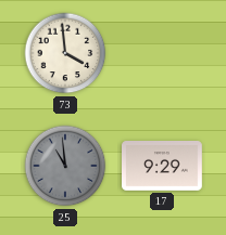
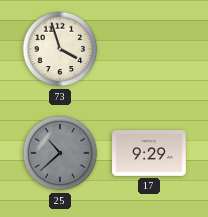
73: 3:59 -> 3:57
25: 10:59 -> 10:38
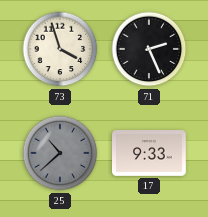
71: none -> 2:26
17: 9:29 -> 9:33
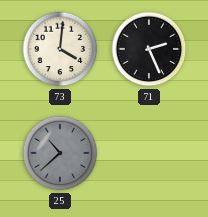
73: 3:57 -> 4:01
17: 9:33 -> none
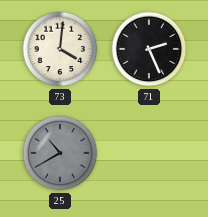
25: 10:38 -> 10:40
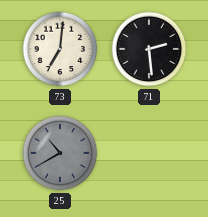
73: 4:01 -> 7:01
71: 2:26 -> 2:29
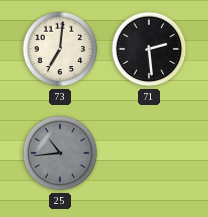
25: 10:40 -> 10:44
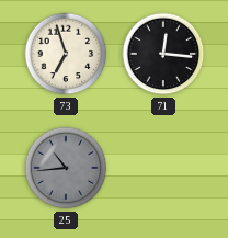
73: 7:01 -> 6:57
71: 2:29 -> 12:16
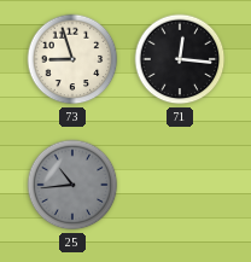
73: 6:57 -> 8:57
